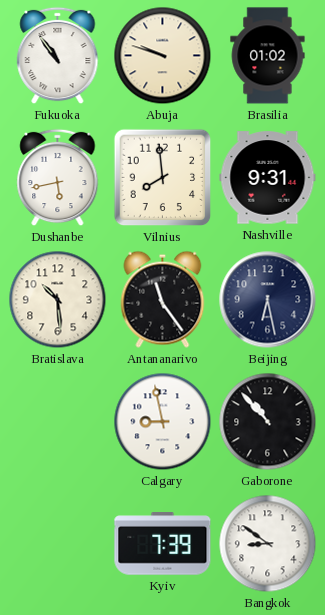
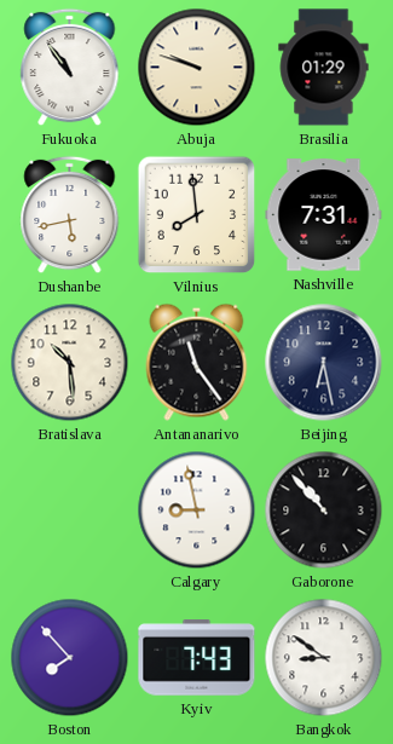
Brasilia: 01:02 -> 01:29
Nashville: 9:31 -> 7:31
Boston: none -> 7:53
Kyiv: 7:39 -> 7:43
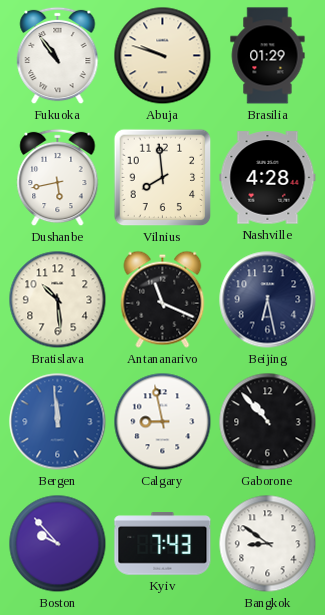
Nashville: 7:31 -> 4:28
Antananarivo: 11:24 -> 11:19
Bergen: none -> 11:59
Boston: 7:53 -> 9:53
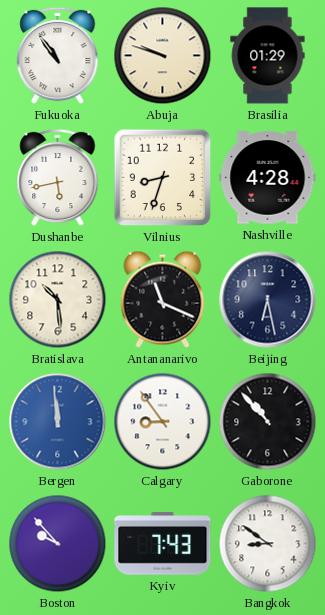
Vilnius: 7:59 -> 8:33
Calgary: 8:58 -> 8:54
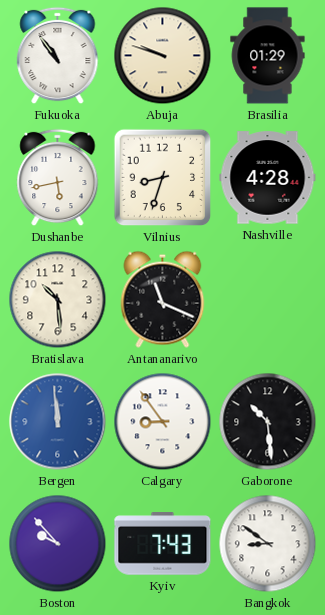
Beijing: 6:28 -> none
Gaborone: 10:53 -> 10:29
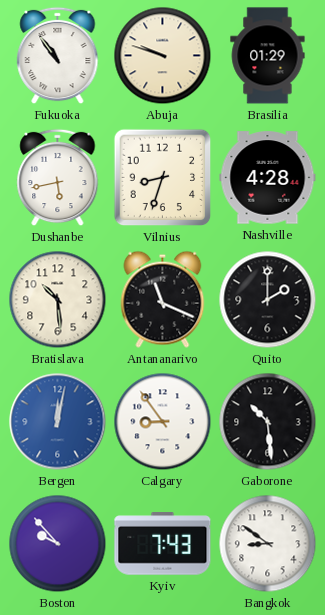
Quito: none -> 2:00
Bergen: 11:59 -> 12:02
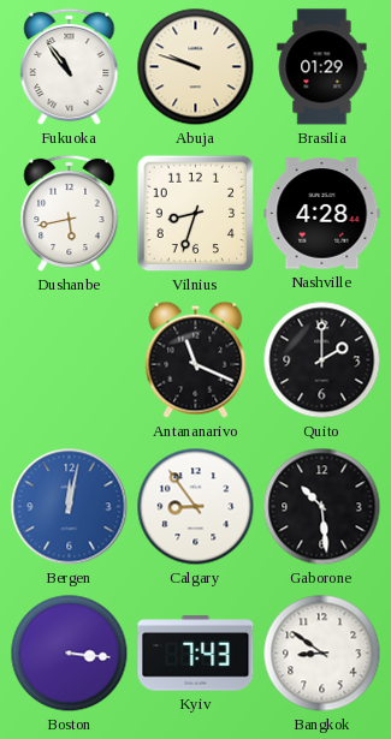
Bratislava: 10:29 -> none
Boston: 9:53 -> 3:16
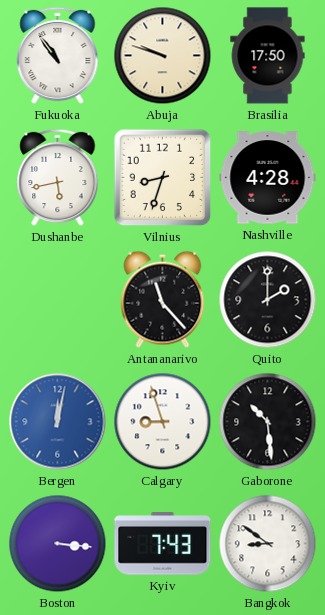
Brasilia: 01:29 -> 17:50
Antananarivo: 11:19 -> 11:23
Calgary: 8:54 -> 8:57
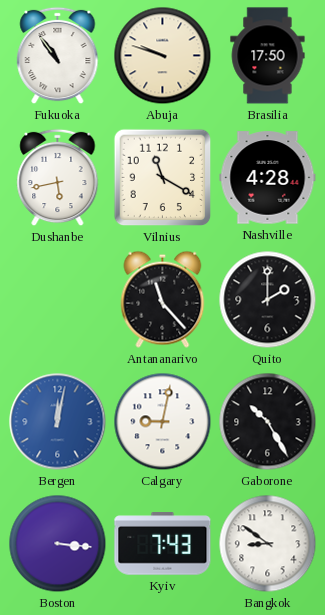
Vilnius: 8:33 -> 11:20
Calgary: 8:57 -> 9:02
Gaborone: 10:29 -> 10:25
